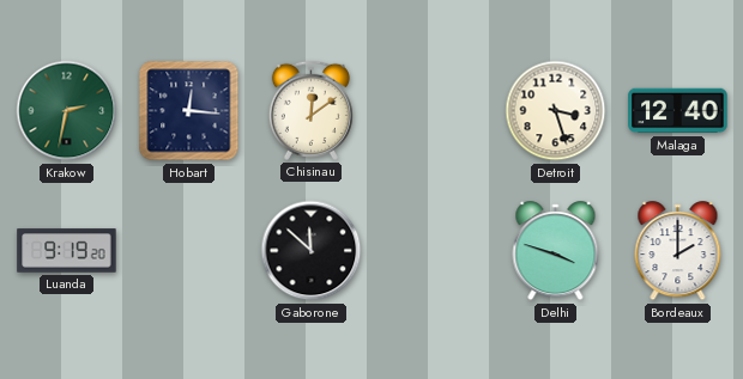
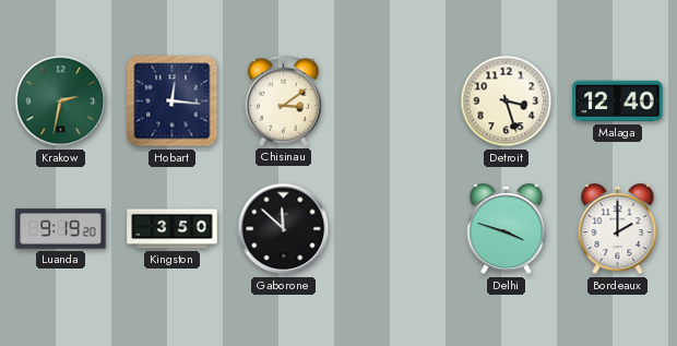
Chisinau: 12:09 -> 3:09
Kingston: none -> 3:50
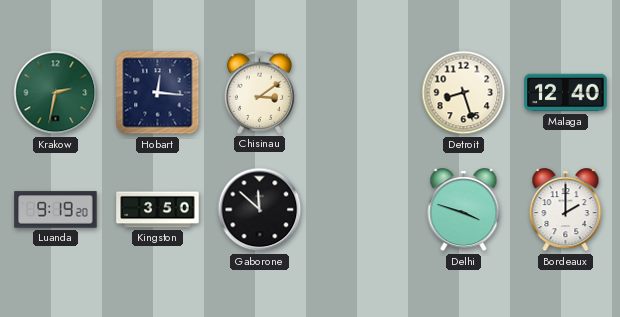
Detroit: 3:27 -> 8:27
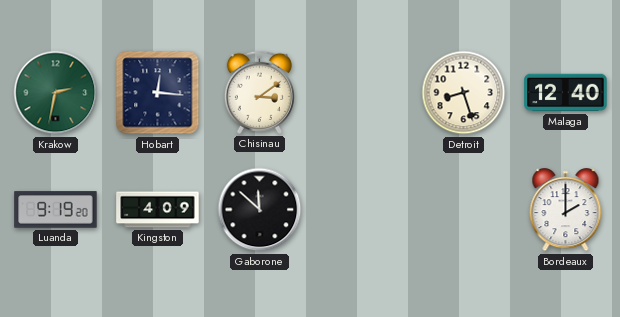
Kingston: 3:50 -> 4:09
Delhi: 3:48 -> none
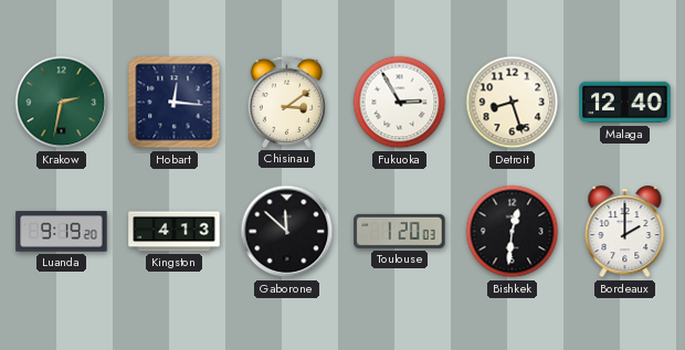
Fukuoka: none -> 2:55
Kingston: 4:09 -> 4:13
Toulouse: none -> 1:20
Bishkek: none -> 12:31
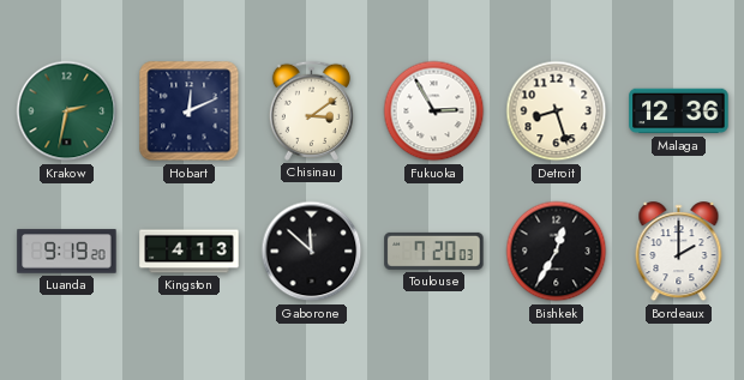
Hobart: 12:16 -> 12:11
Malaga: 12:40 -> 12:36
Toulouse: 1:20 -> 7:20
Bishkek: 12:31 -> 12:35
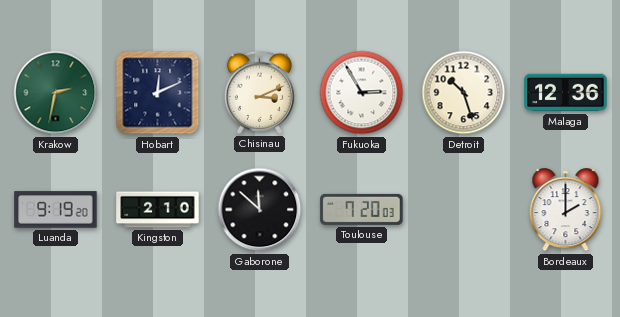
Chisinau: 3:09 -> 3:11
Detroit: 8:27 -> 10:27
Kingston: 4:13 -> 2:10
Bishkek: 12:35 -> none
